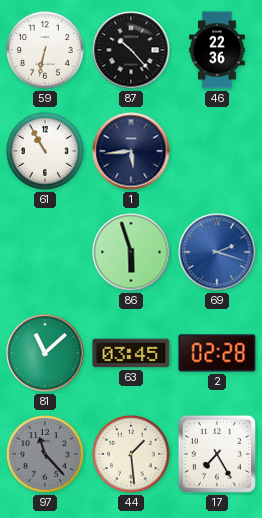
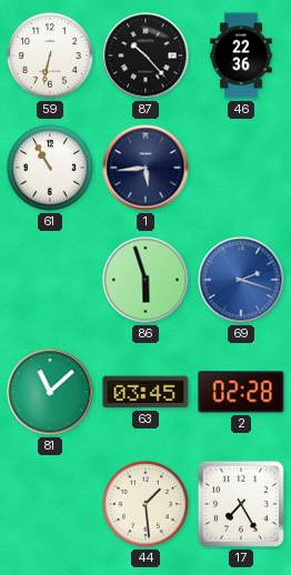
97: 11:23 -> none
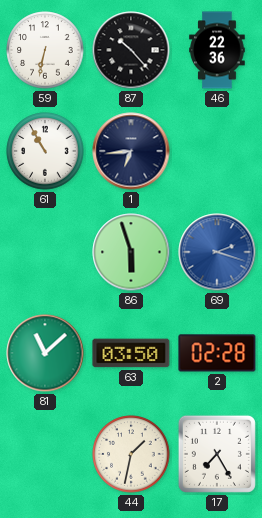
1: 5:44 -> 6:44
63: 03:45 -> 03:50
44: 1:29 -> 1:32
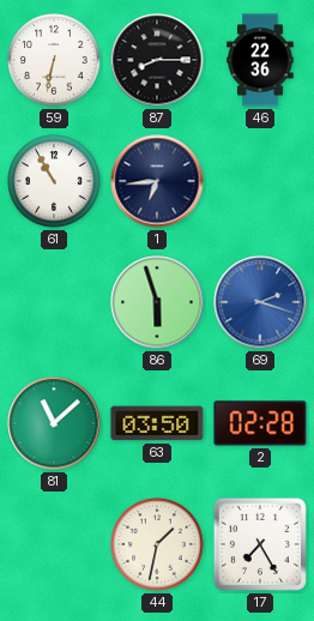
87: 10:23 -> 8:15
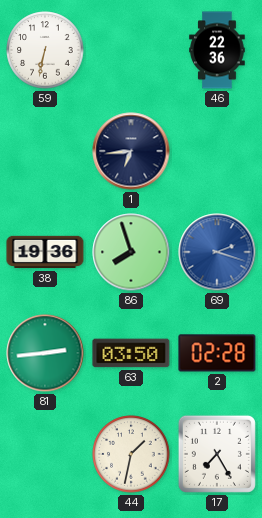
87: 8:15 -> none
61: 10:55 -> none
38: none -> 19:36
86: 5:57 -> 7:57
81: 11:08 -> 2:44
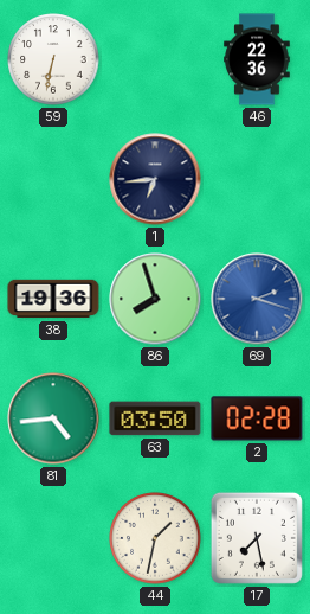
81: 2:44 -> 4:44
17: 7:25 -> 7:28
